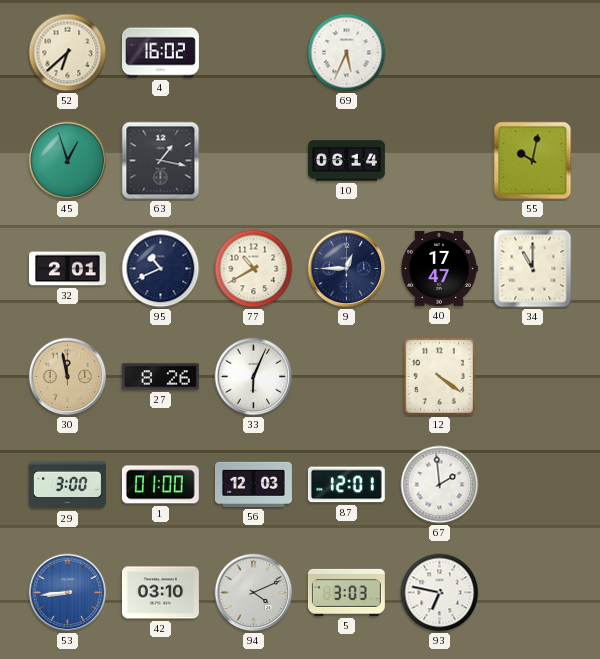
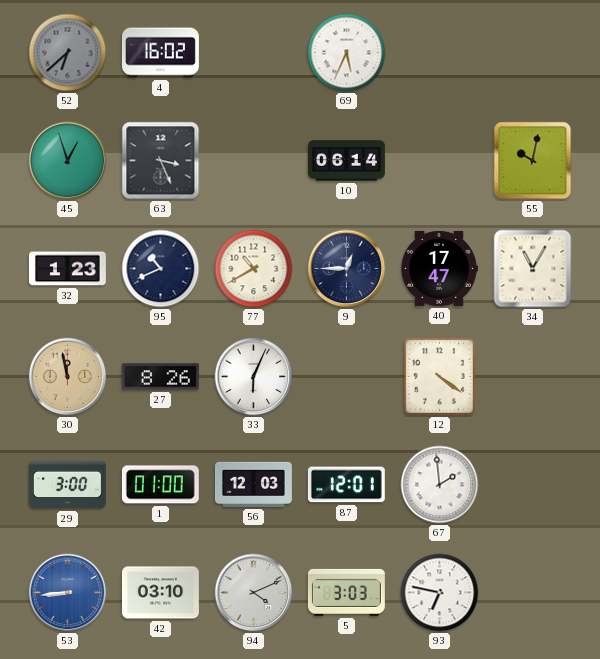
52 dial: cream -> grey
63: 1:17 -> 3:26
32: 2:01 -> 1:23
34: 11:00 -> 11:05
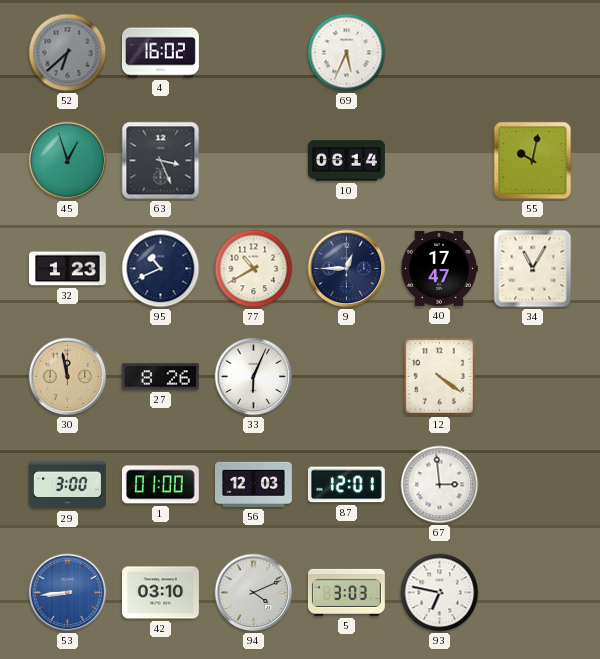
67: 1:59 -> 2:59
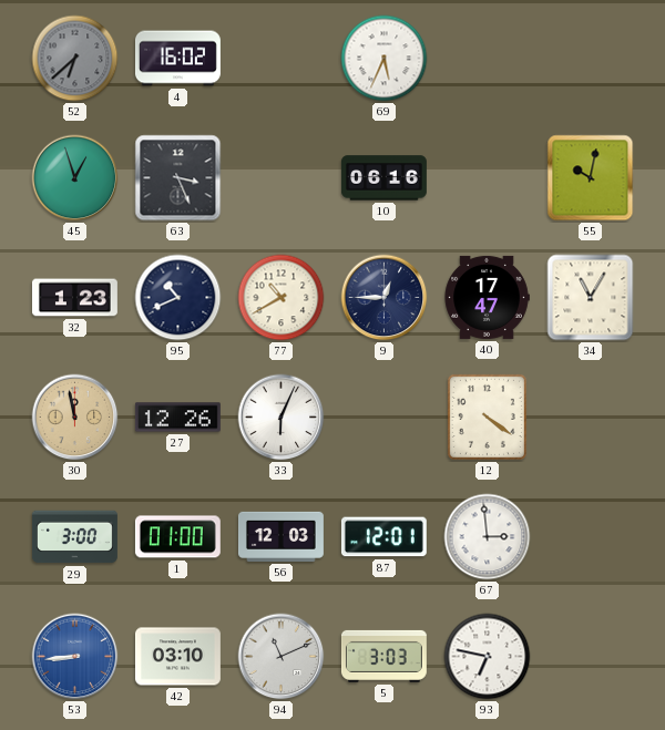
10: 06:14 -> 06:16
27: 8:26 -> 12:26
94: 4:11 -> 11:11
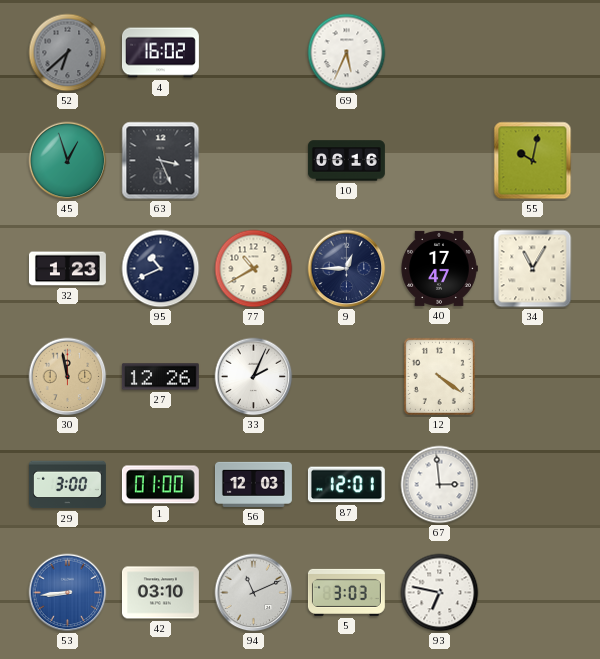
33: 6:04 -> 2:04
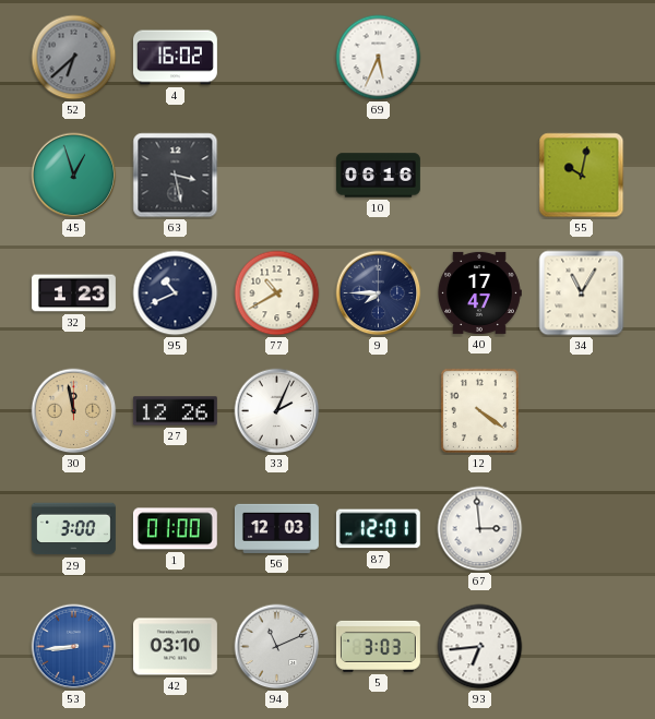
63: 3:26 -> 3:28
9: 12:45 -> 7:45
93: 6:47 -> 6:44
